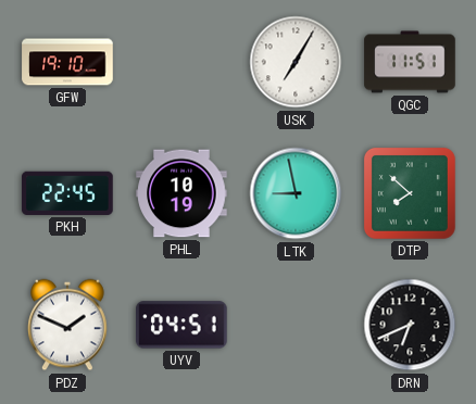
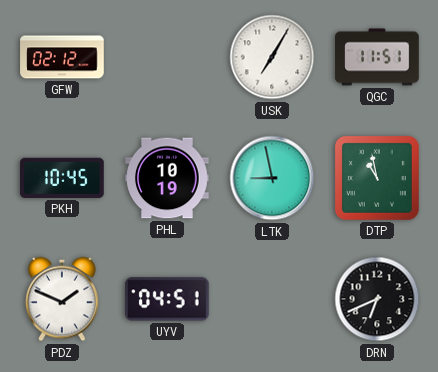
GFW: 19:10 -> 02:12
PKH: 22:45 -> 10:45
DTP: 7:52 -> 10:58
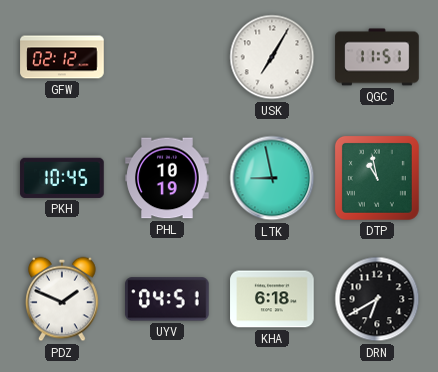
KHA: none -> 6:18
DRN: 6:41 -> 6:40
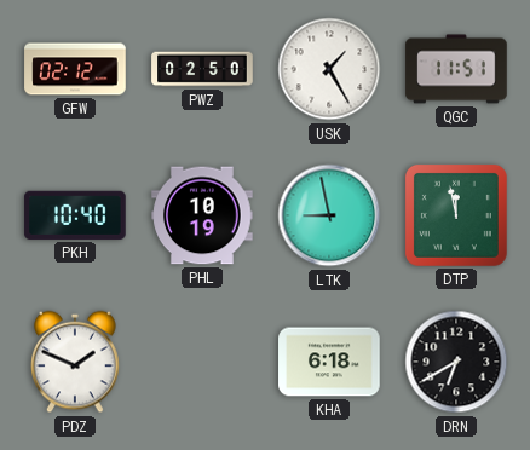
PWZ: none -> 02:50
USK: 7:05 -> 1:25
PKH: 10:45 -> 10:40
DTP: 10:58 -> 11:58
UYV: 04:51 -> none
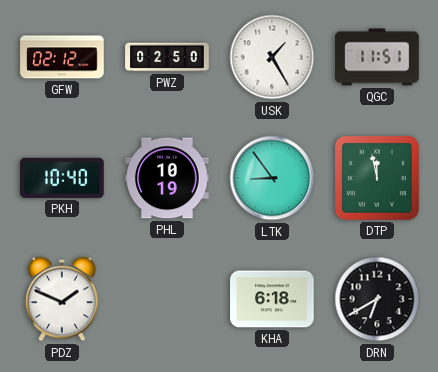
LTK: 8:58 -> 8:54
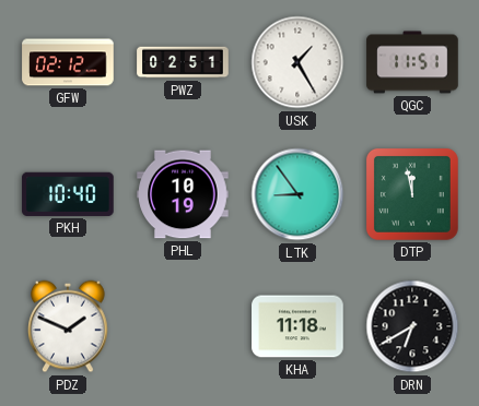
PWZ: 02:50 -> 02:51
KHA: 6:18 -> 11:18
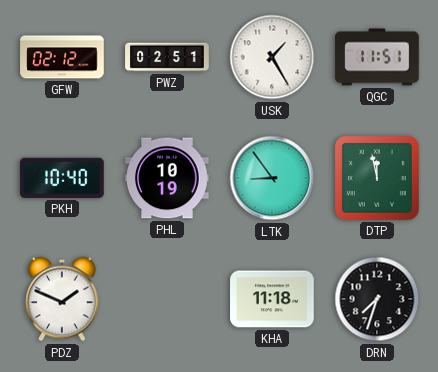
DRN: 6:40 -> 7:33
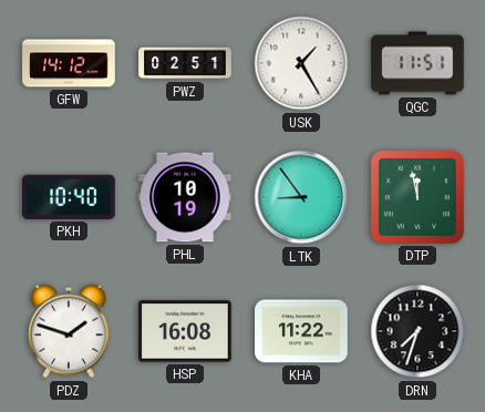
GFW: 02:12 -> 14:12
PDZ: 1:49 -> 1:48
HSP: none -> 16:08
KHA: 11:18 -> 11:22
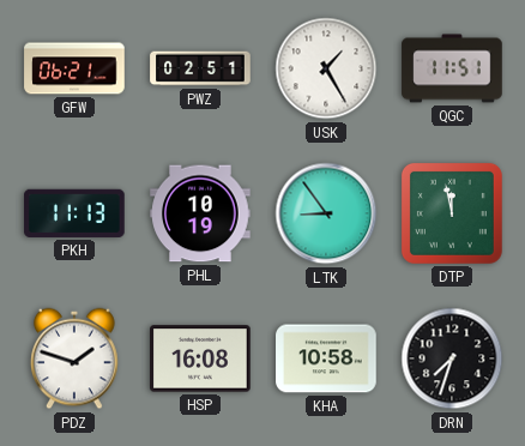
GFW: 14:12 -> 06:21
PKH: 10:40 -> 11:13
KHA: 11:22 -> 10:58
